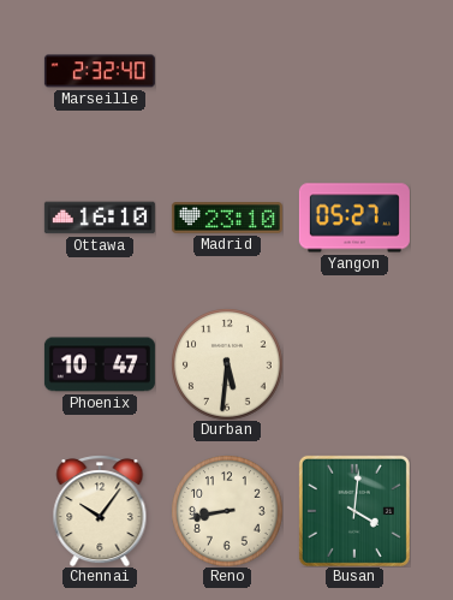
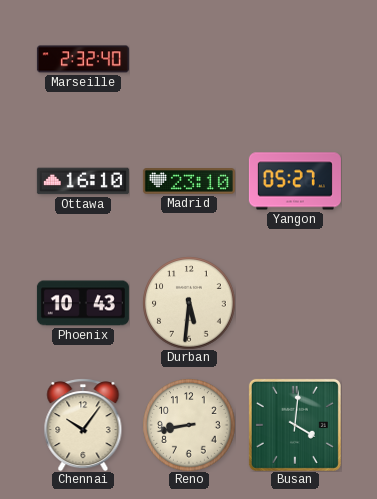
Phoenix: 10:47 -> 10:43
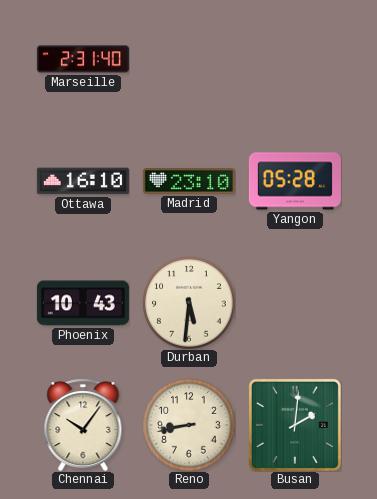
Marseille: 2:32 -> 2:31
Yangon: 05:27 -> 05:28
Busan: 4:01 -> 2:01
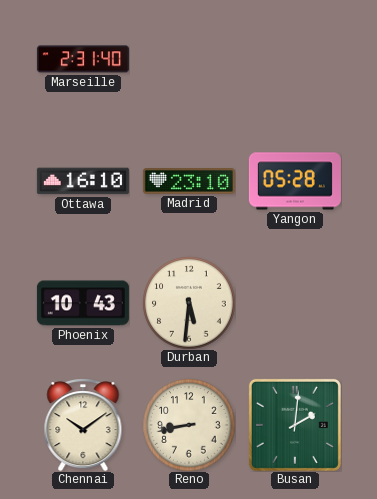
Chennai: 10:06 -> 10:09
